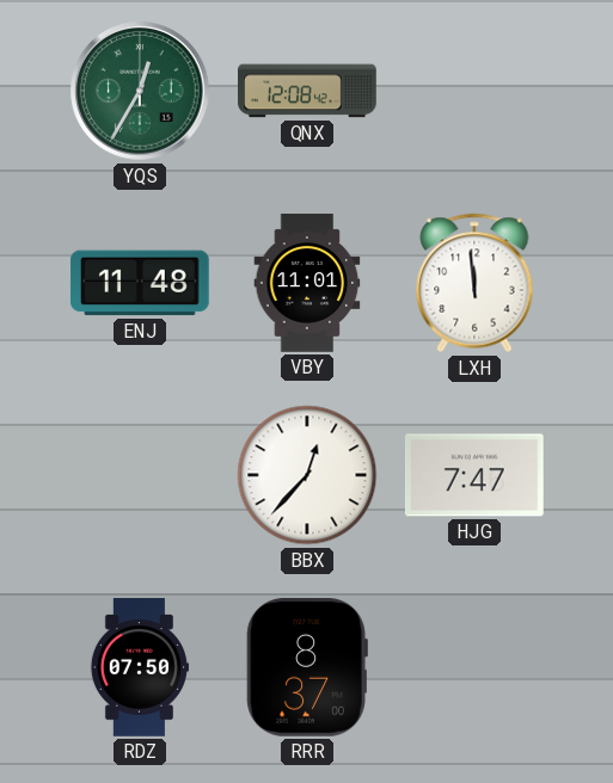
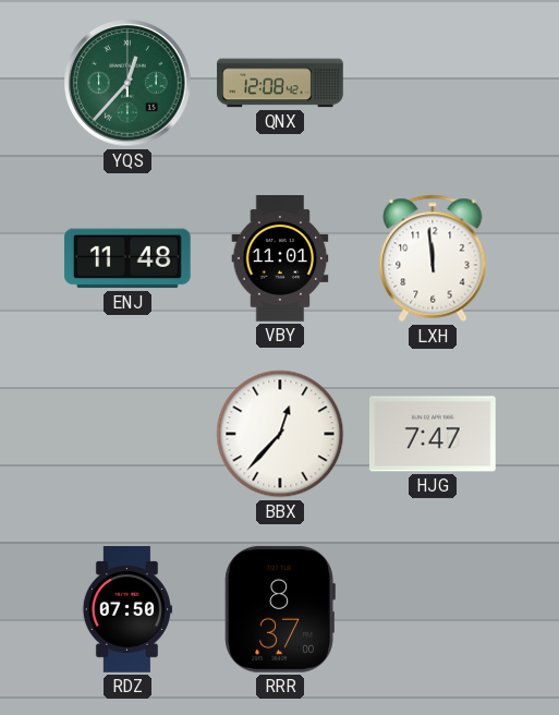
YQS: 12:35 -> 12:37
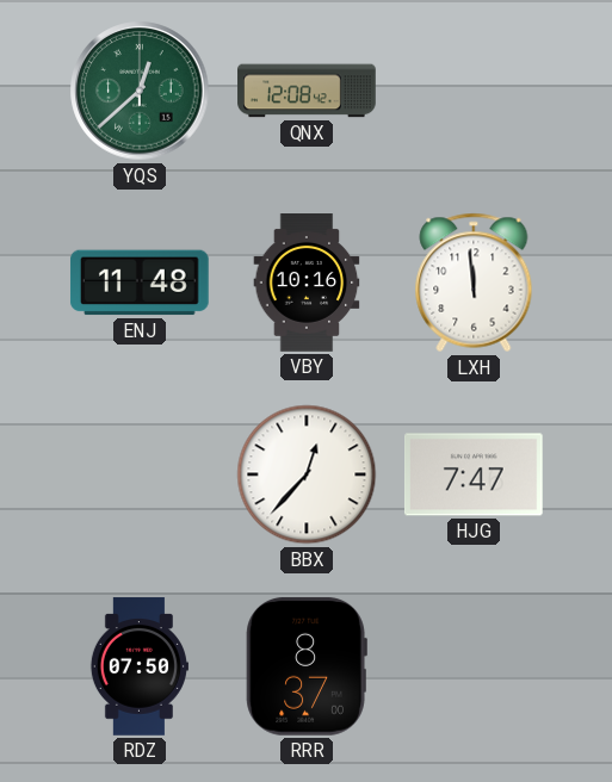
YQS: 12:37 -> 12:38
VBY: 11:01 -> 10:16
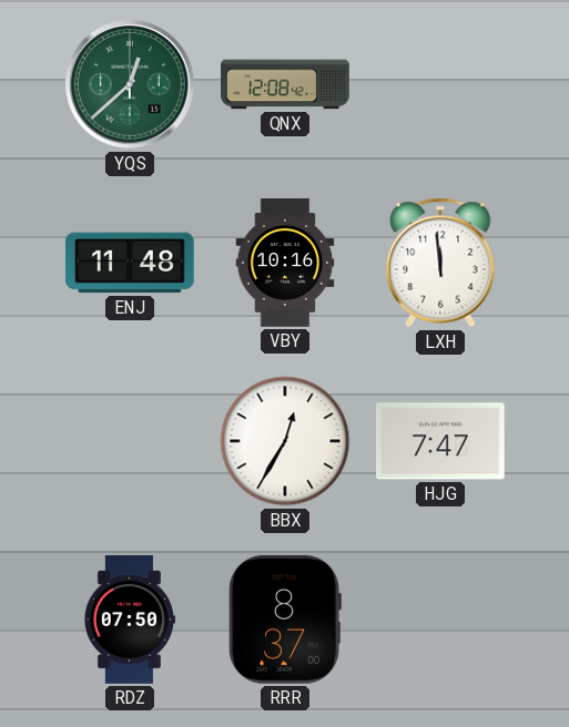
BBX: 12:37 -> 12:35
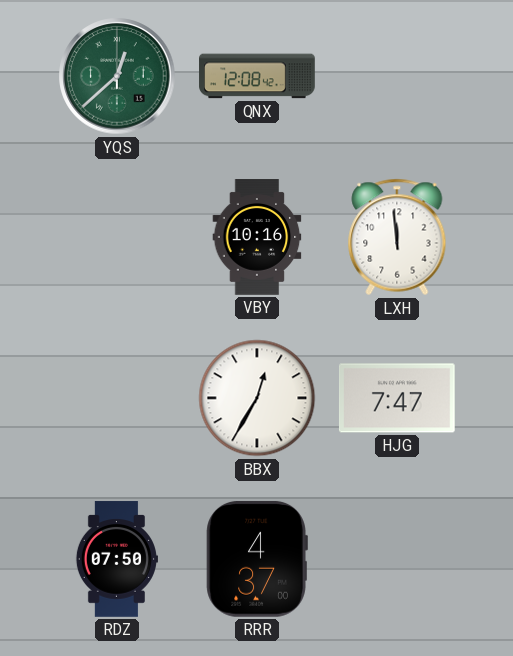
ENJ: 11:48 -> none
RRR: 8:37 -> 4:37
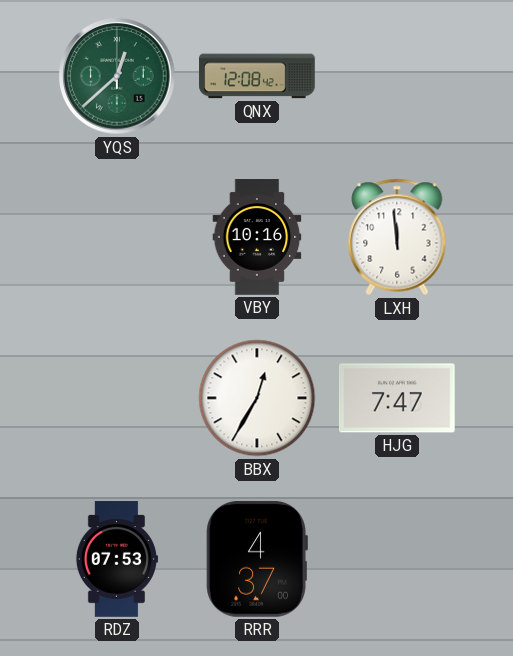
RDZ: 07:50 -> 07:53
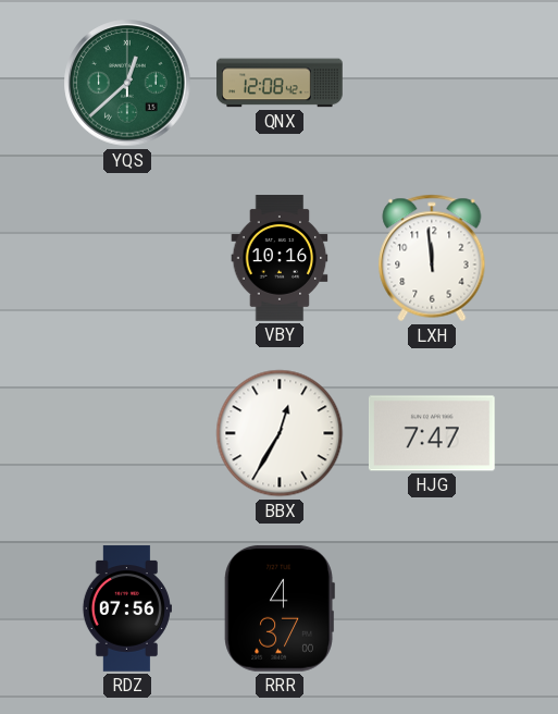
RDZ: 07:53 -> 07:56
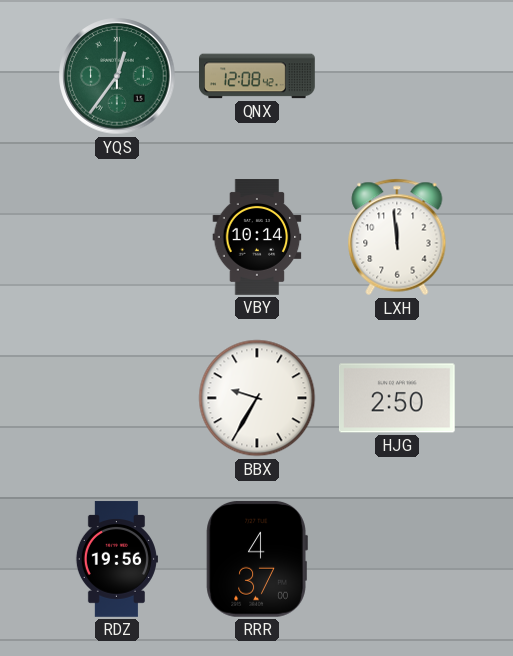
YQS: 12:38 -> 12:36
VBY: 10:16 -> 10:14
BBX: 12:35 -> 9:35
HJG: 7:47 -> 2:50
RDZ: 07:56 -> 19:56
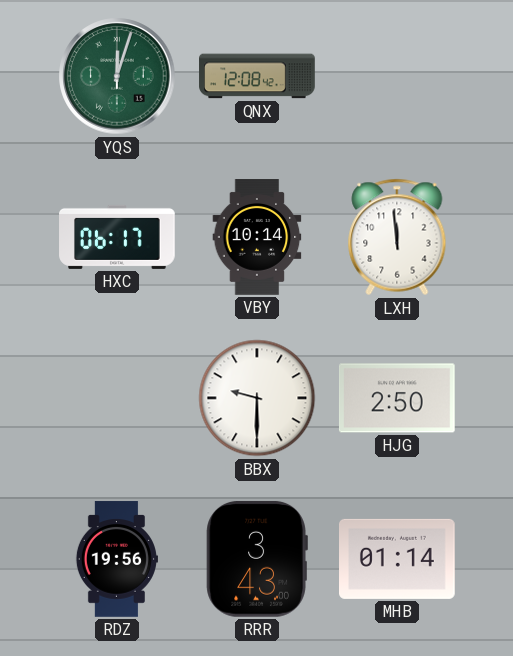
YQS: 12:36 -> 12:03
HXC: none -> 06:17
BBX: 9:35 -> 9:30
RRR: 4:37 -> 3:43
MHB: none -> 01:14
